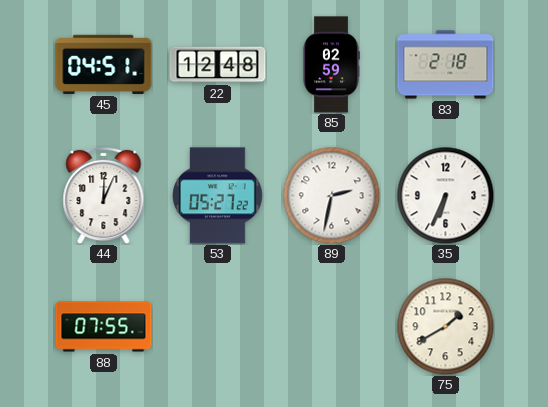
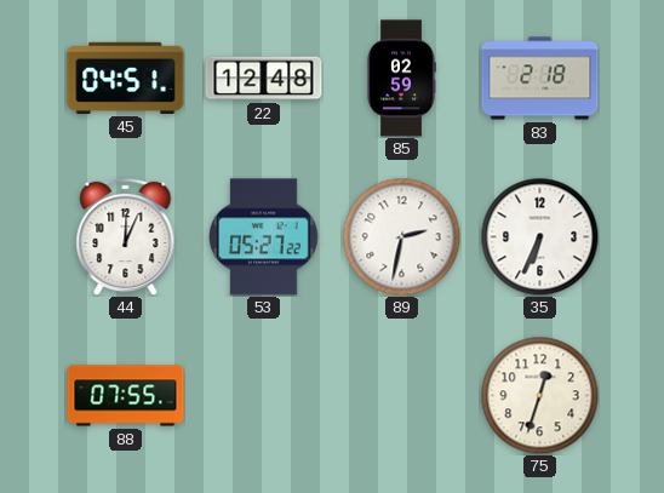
75: 1:40 -> 12:33
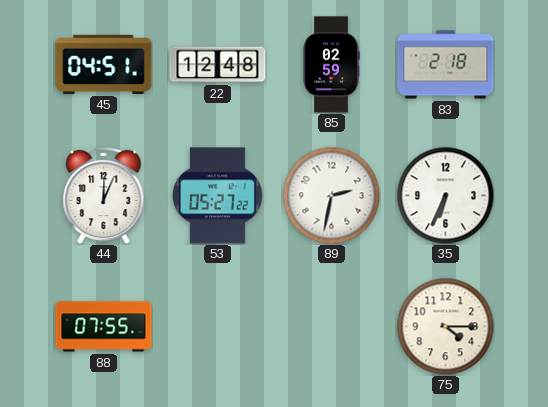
75: 12:33 -> 4:15
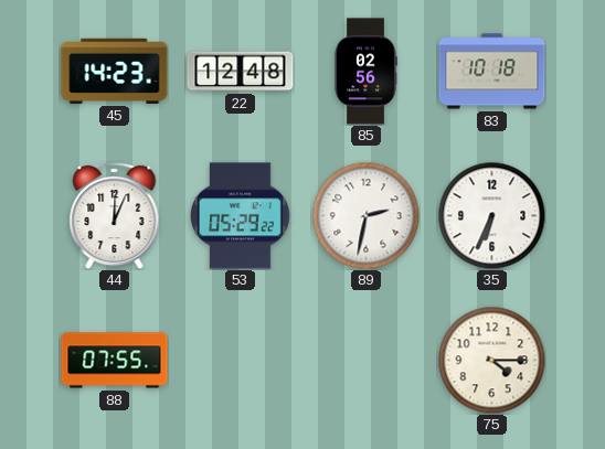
45: 04:51 -> 14:23
85: 02:59 -> 02:56
83: 2:18 -> 10:18
53: 05:27 -> 05:29
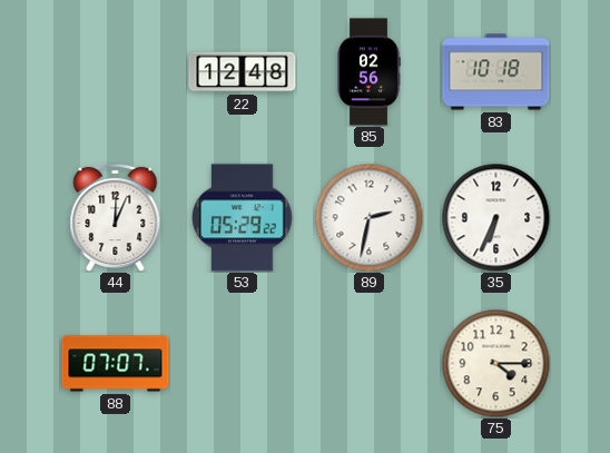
45: 14:23 -> none
88: 07:55 -> 07:07
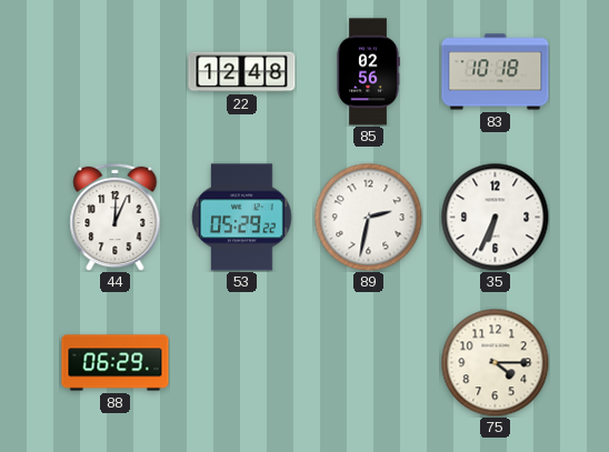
88: 07:07 -> 06:29
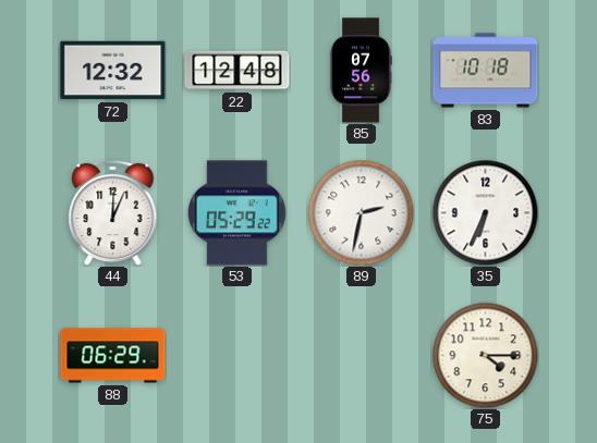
72: none -> 12:32
85: 02:56 -> 07:56
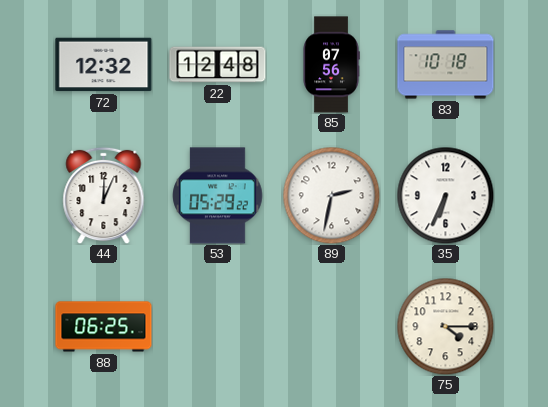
88: 06:29 -> 06:25
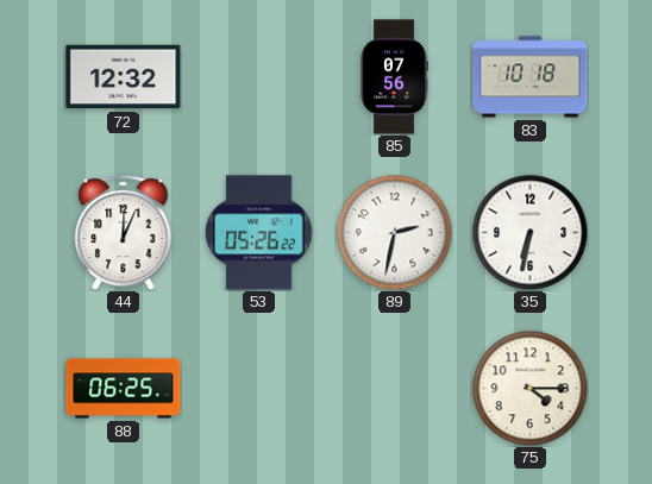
22: 12:48 -> none
53: 05:29 -> 05:26
35: 6:34 -> 6:32
